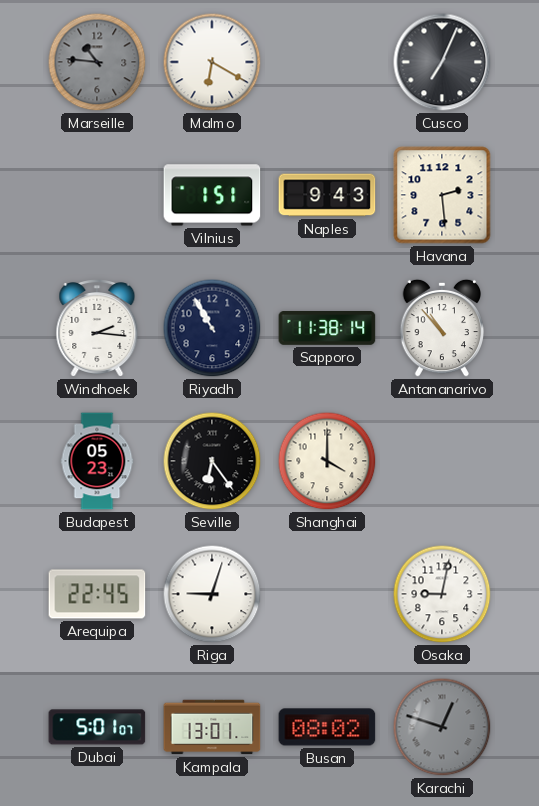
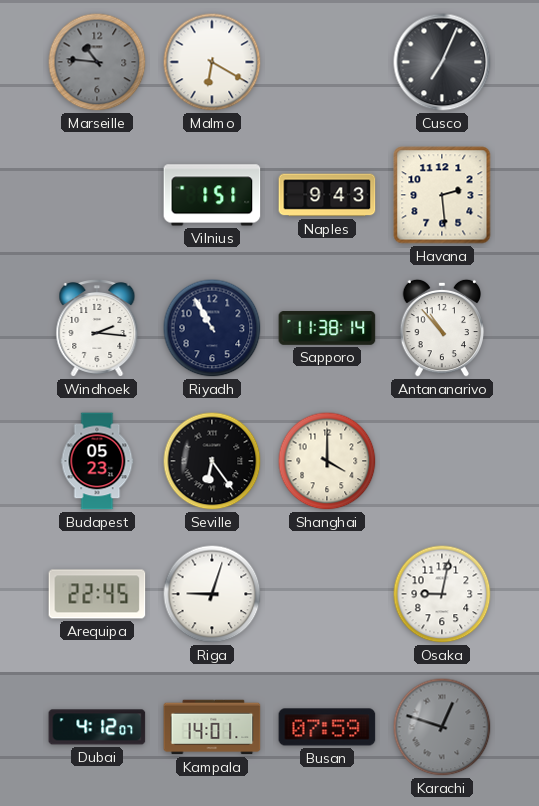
Dubai: 5:01 -> 4:12
Kampala: 13:01 -> 14:01
Busan: 08:02 -> 07:59
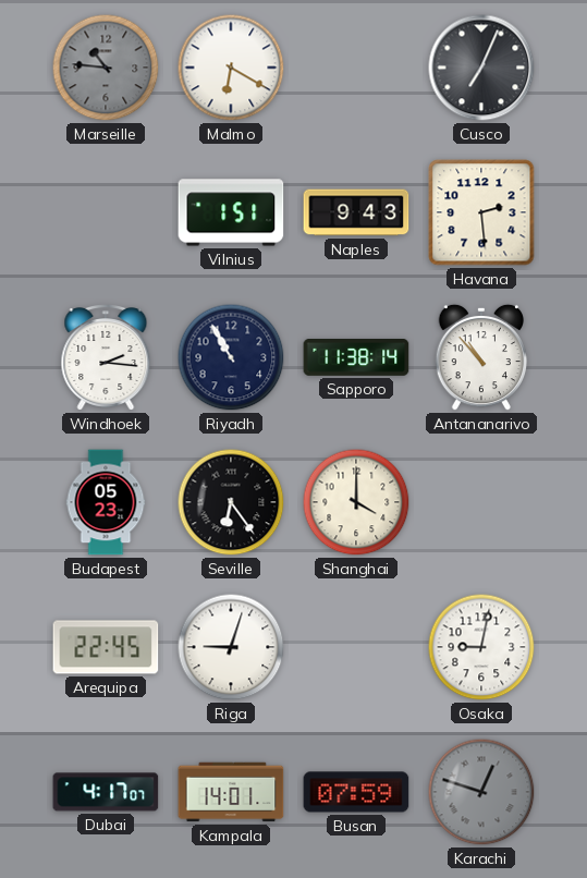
Dubai: 4:12 -> 4:17
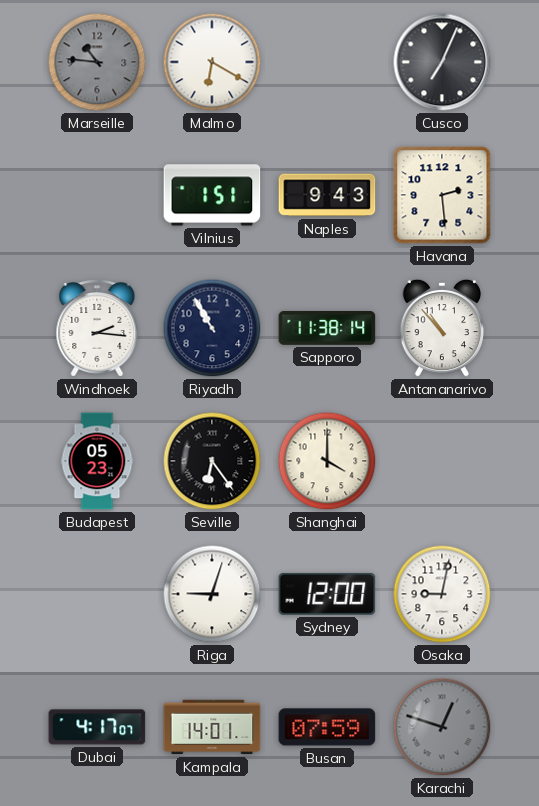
Arequipa: 22:45 -> none
Sydney: none -> 12:00
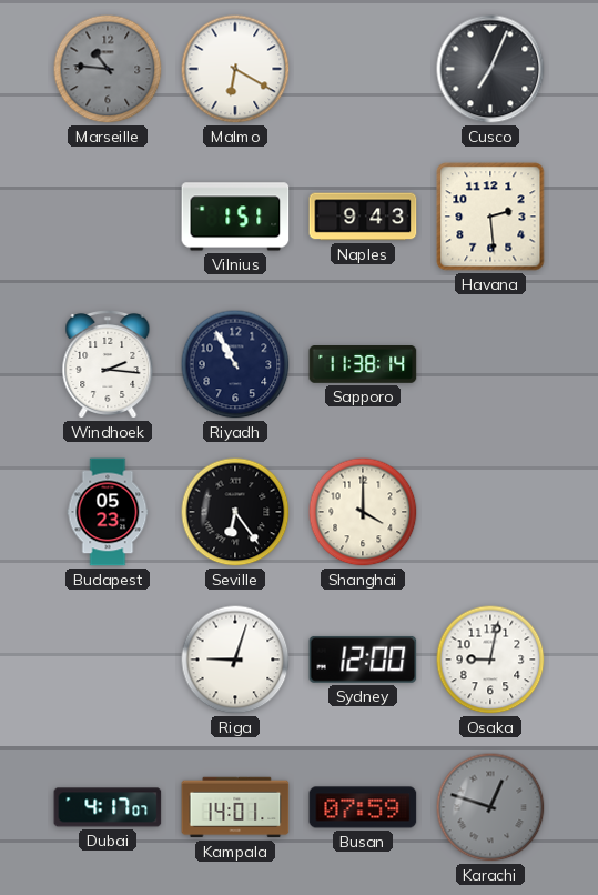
Antananarivo: 10:53 -> none
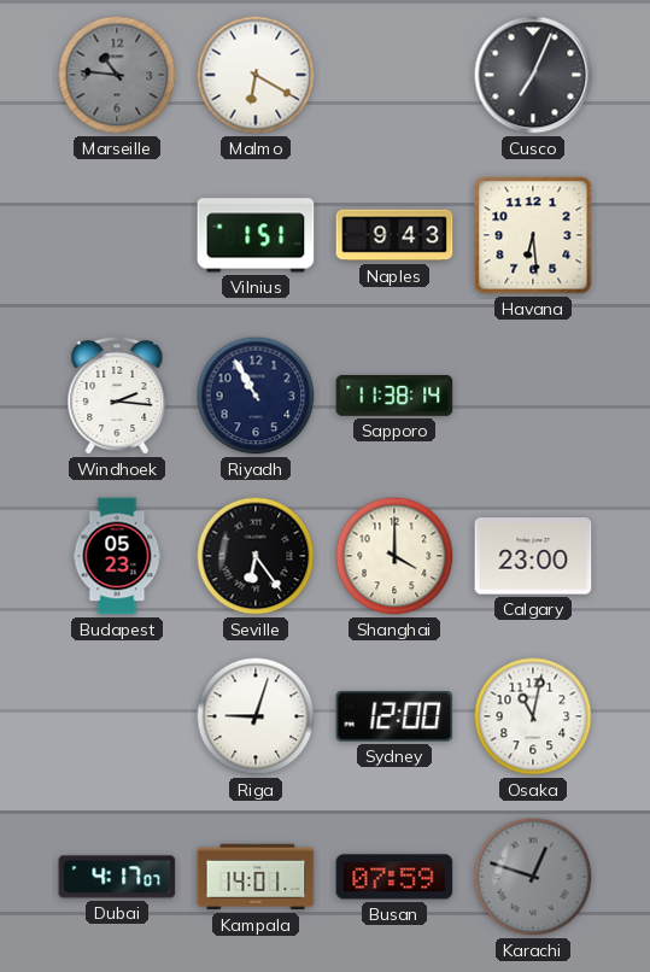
Havana: 2:29 -> 6:29
Calgary: none -> 23:00
Osaka: 9:02 -> 11:02
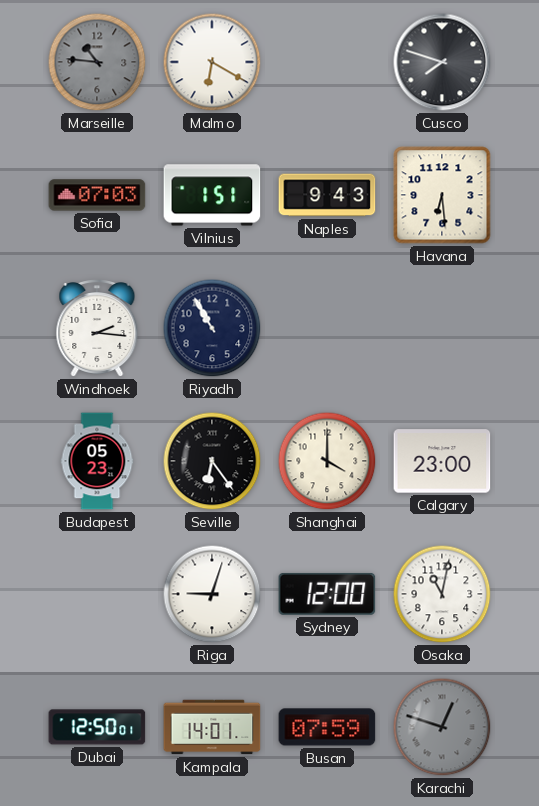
Cusco: 7:04 -> 7:48
Sofia: none -> 07:03
Sapporo: 11:38 -> none
Dubai: 4:17 -> 12:50
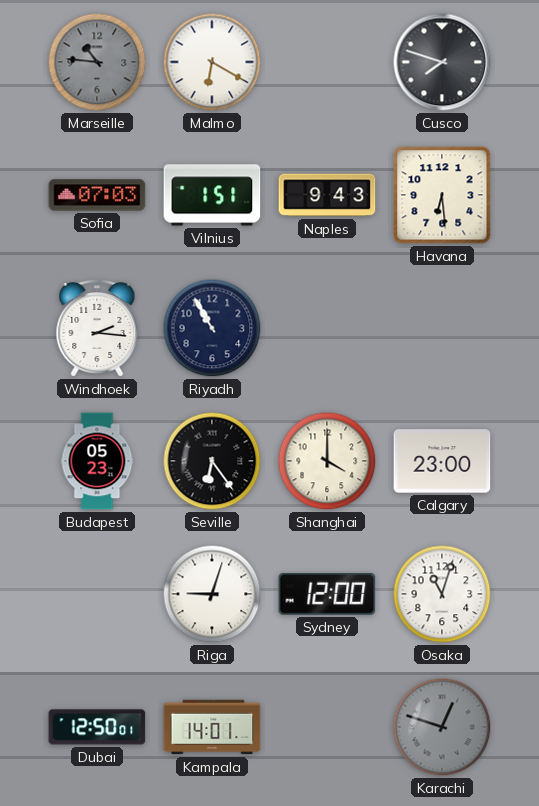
Osaka: 11:02 -> 11:03
Busan: 07:59 -> none
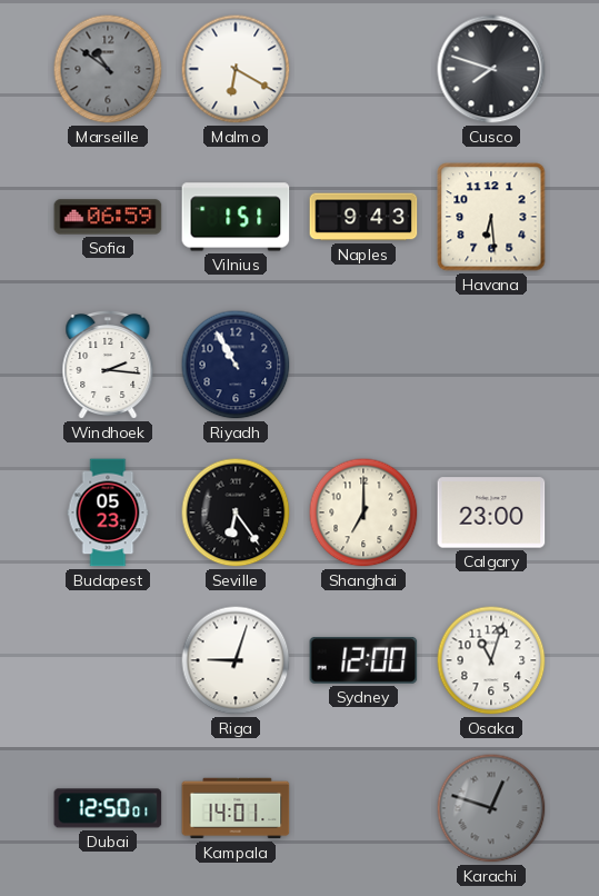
Marseille: 10:46 -> 10:51
Sofia: 07:03 -> 06:59
Shanghai: 4:00 -> 7:00
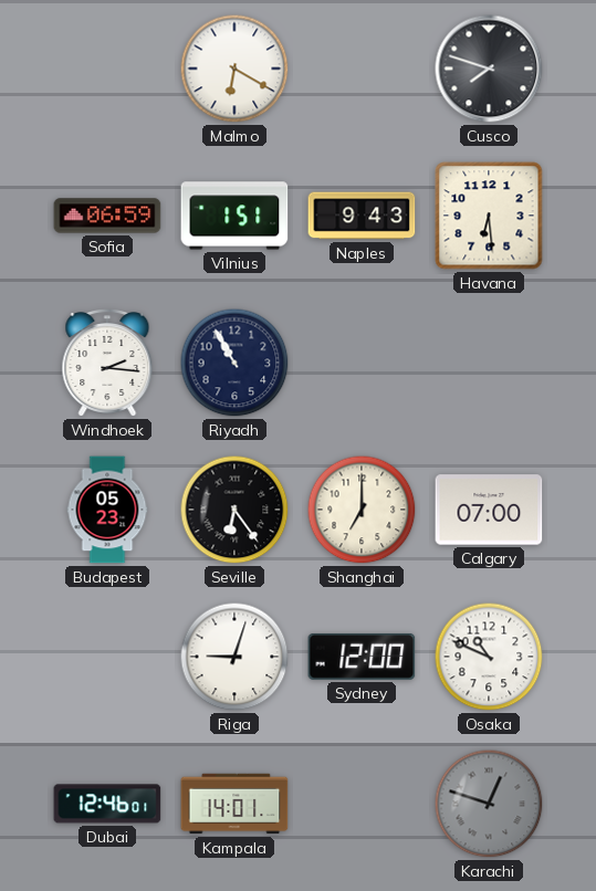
Marseille: 10:51 -> none
Calgary: 23:00 -> 07:00
Osaka: 11:03 -> 10:49
Dubai: 12:50 -> 12:46
